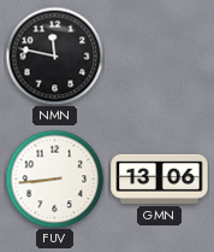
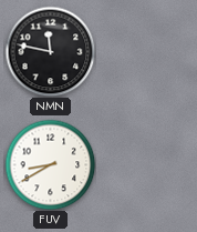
FUV: 8:44 -> 8:40
GMN: 13:06 -> none
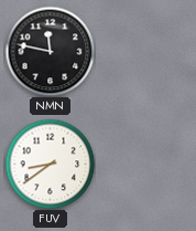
FUV: 8:40 -> 8:39
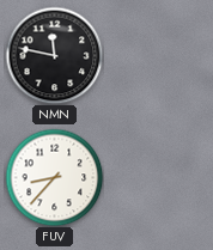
FUV: 8:39 -> 8:37
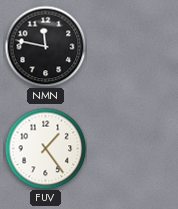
FUV: 8:37 -> 1:24
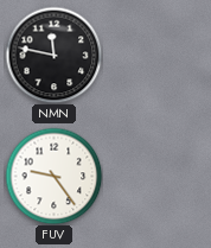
FUV: 1:24 -> 9:24
